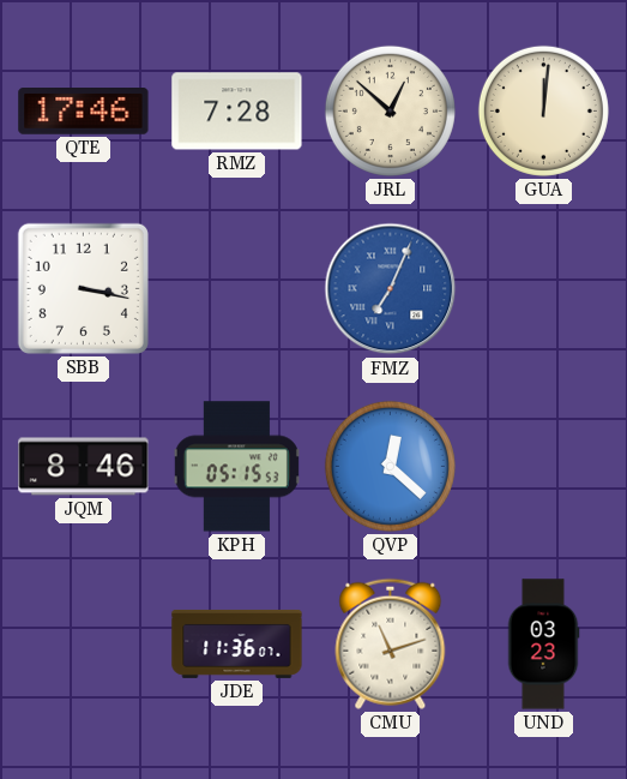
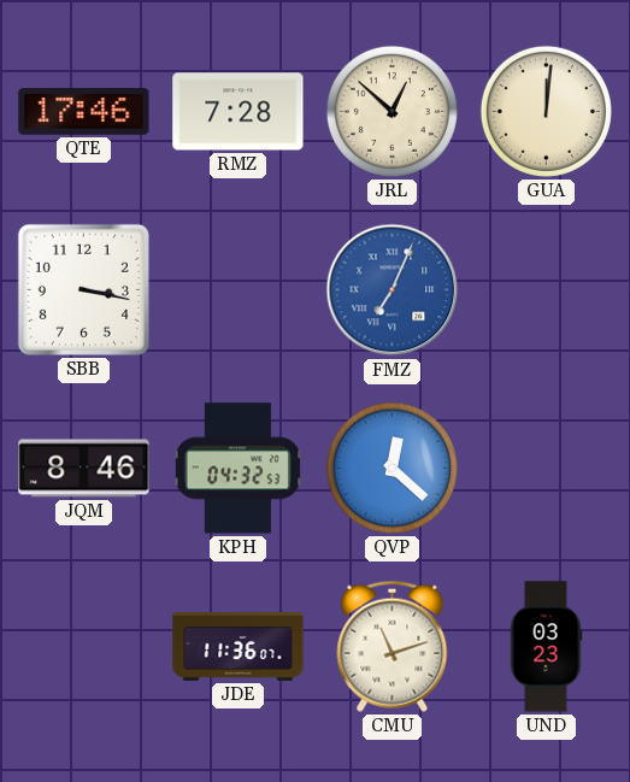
KPH: 05:15 -> 04:32
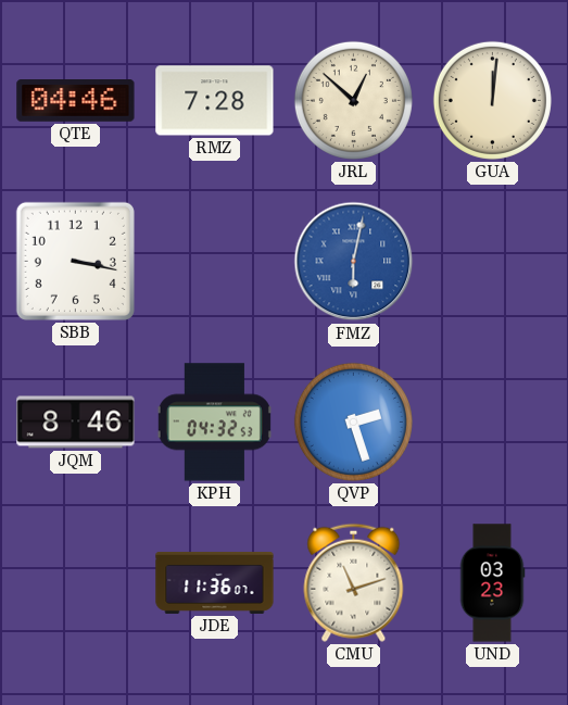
QTE: 17:46 -> 04:46
FMZ: 7:04 -> 6:02
QVP: 12:22 -> 2:27
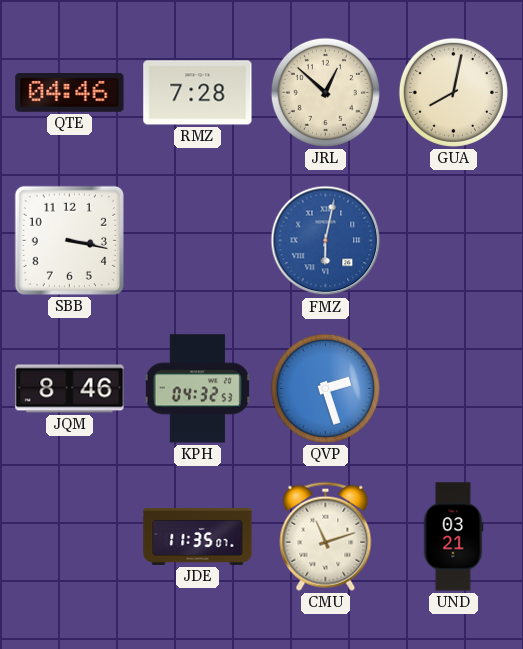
GUA: 12:01 -> 8:02
JDE: 11:36 -> 11:35
UND: 03:23 -> 03:21
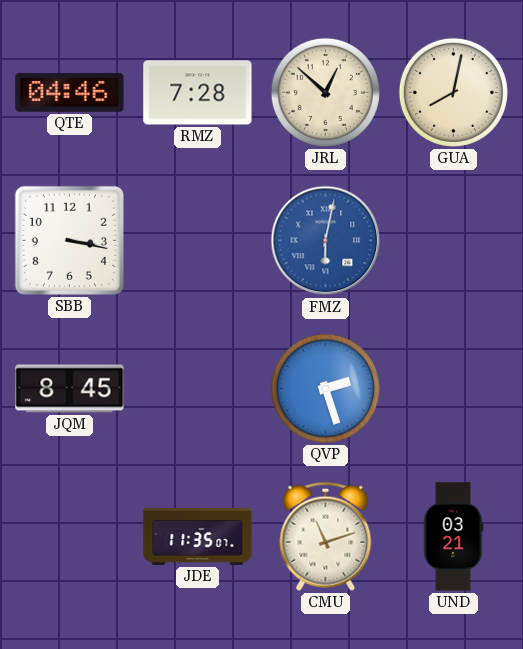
JQM: 8:46 -> 8:45
KPH: 04:32 -> none
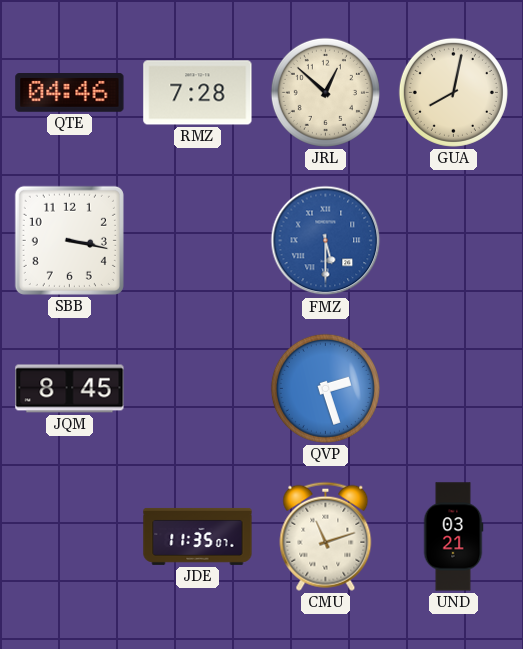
FMZ: 6:02 -> 5:30
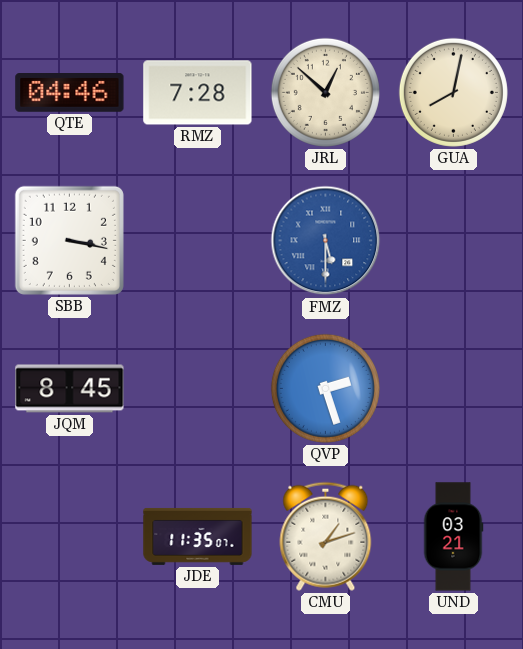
CMU: 11:12 -> 1:12
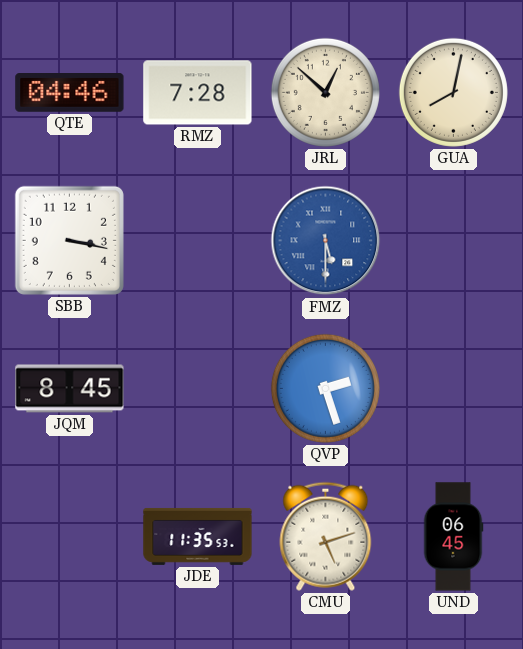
JDE: 11:35:07 -> 11:35:53
CMU: 1:12 -> 5:12
UND: 03:21 -> 06:45
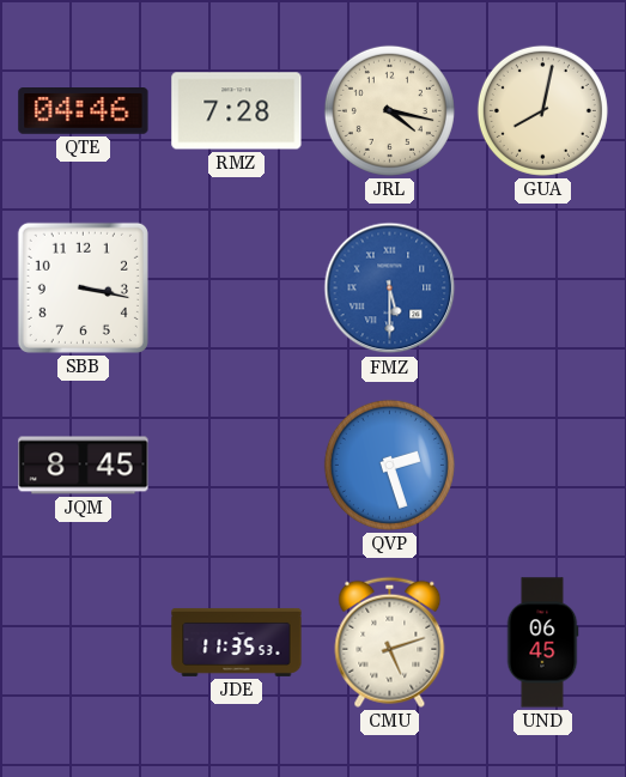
JRL: 12:52 -> 4:17
